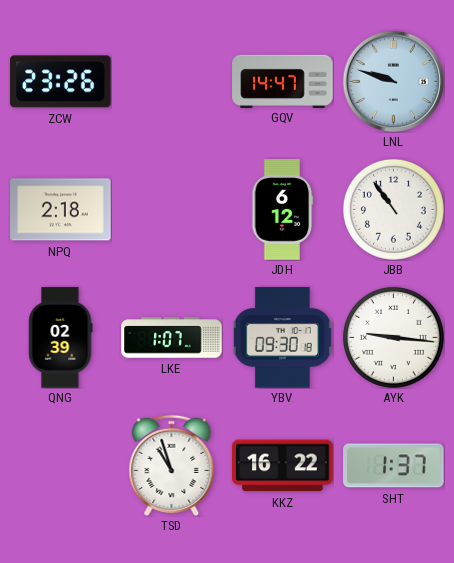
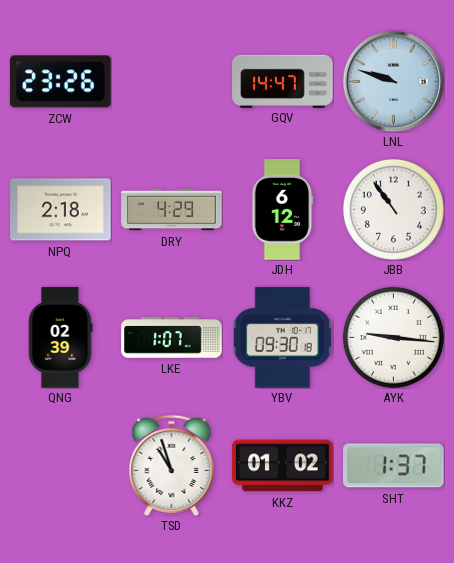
DRY: none -> 4:29
KKZ: 16:22 -> 01:02
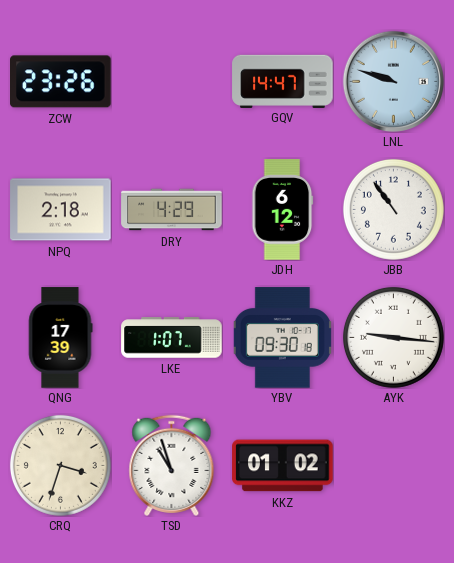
QNG: 02:39 -> 17:39
CRQ: none -> 3:33
SHT: 1:37 -> none
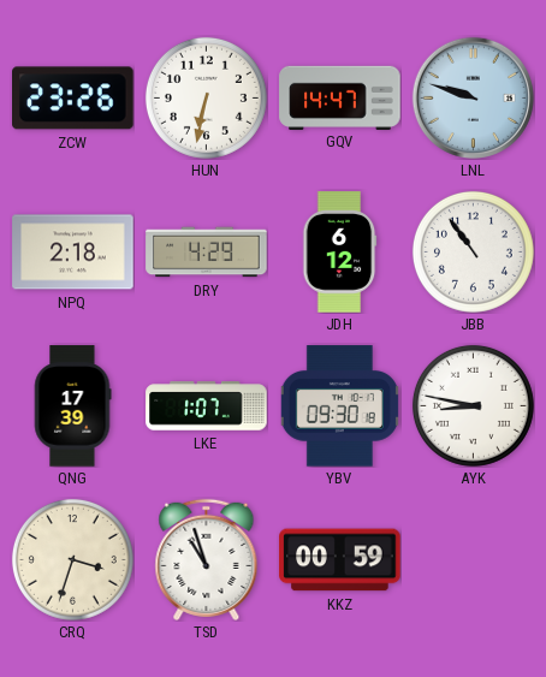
HUN: none -> 6:32
AYK: 9:16 -> 8:47
KKZ: 01:02 -> 00:59
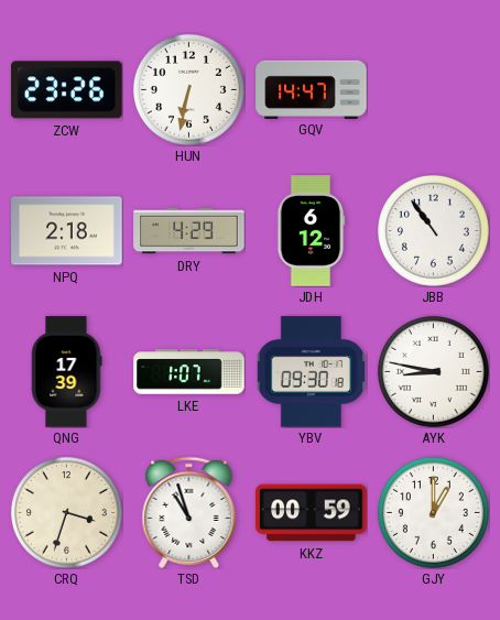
LNL: 9:48 -> none
GJY: none -> 1:00
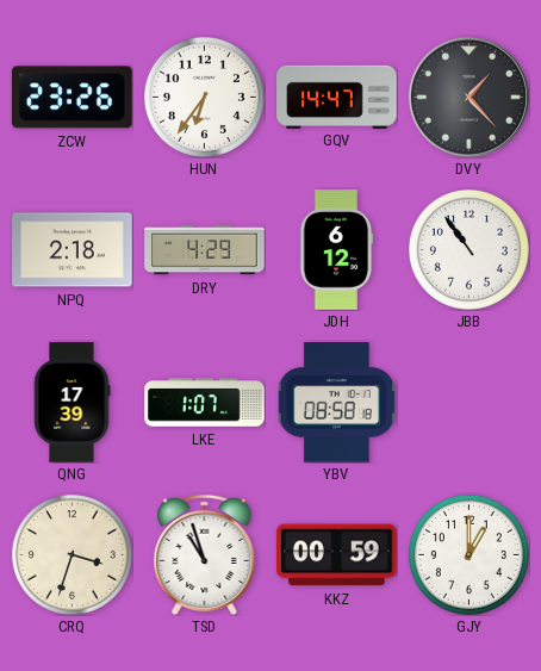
HUN: 6:32 -> 6:36
DVY: none -> 1:23
YBV: 09:30 -> 08:58
AYK: 8:47 -> none
